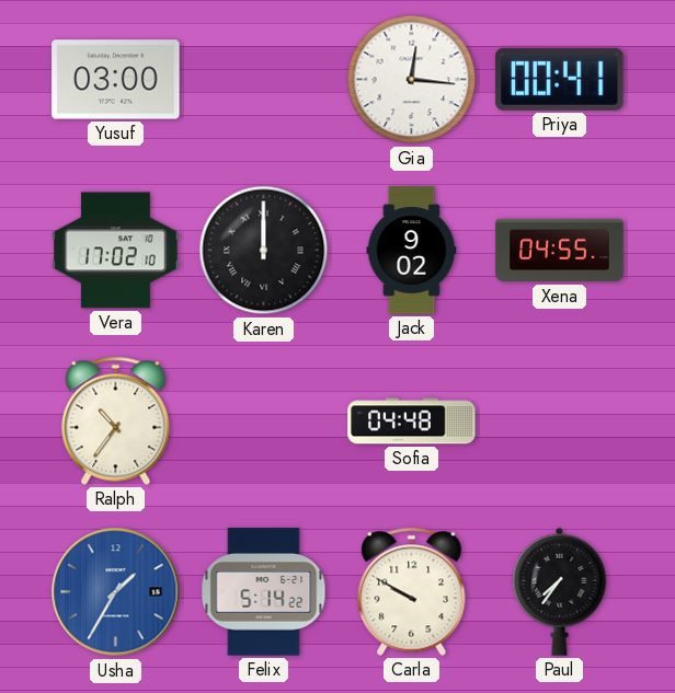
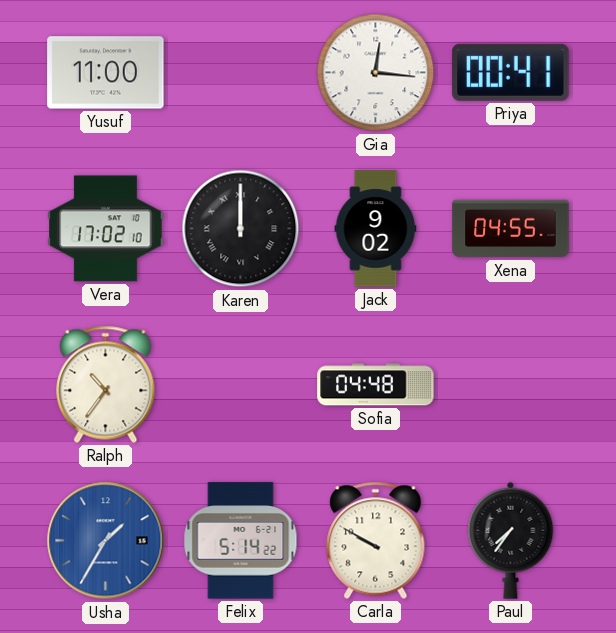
Yusuf: 03:00 -> 11:00
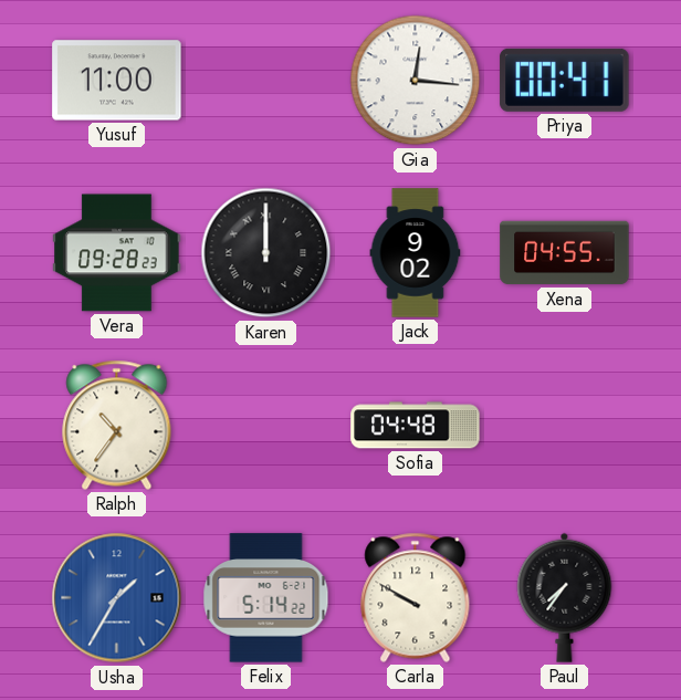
Vera: 17:02 -> 09:28
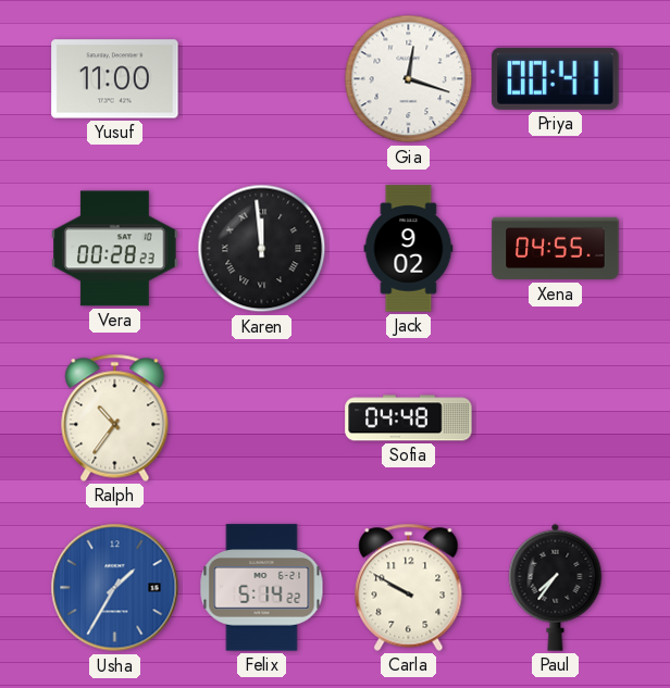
Gia: 12:16 -> 12:18
Vera: 09:28 -> 00:28
Karen: 12:00 -> 11:59
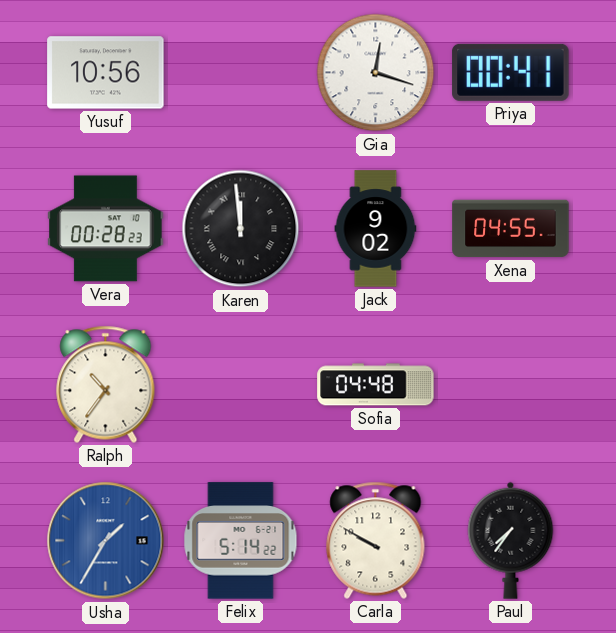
Yusuf: 11:00 -> 10:56
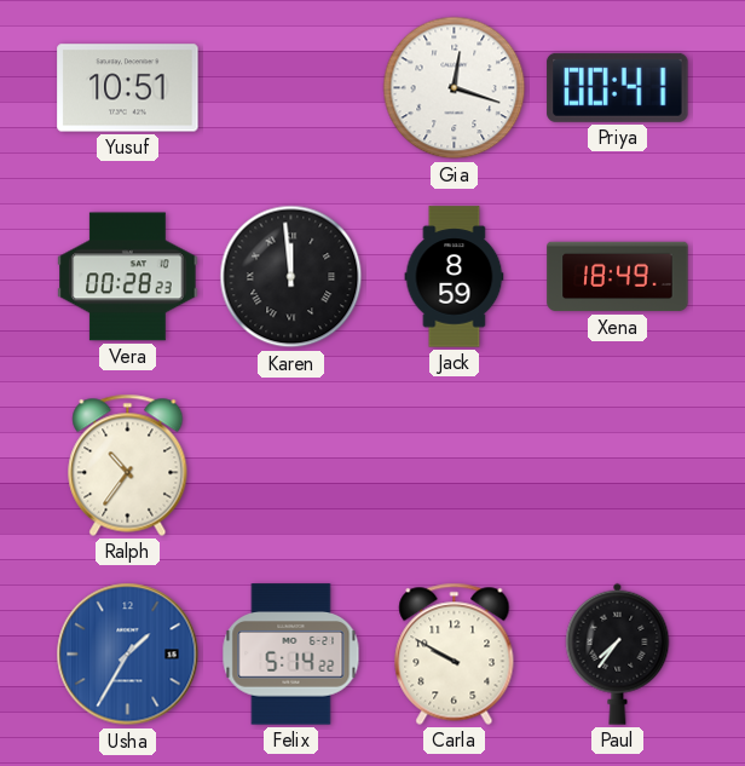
Yusuf: 10:56 -> 10:51
Jack: 9:02 -> 8:59
Xena: 04:55 -> 18:49
Sofia: 04:48 -> none
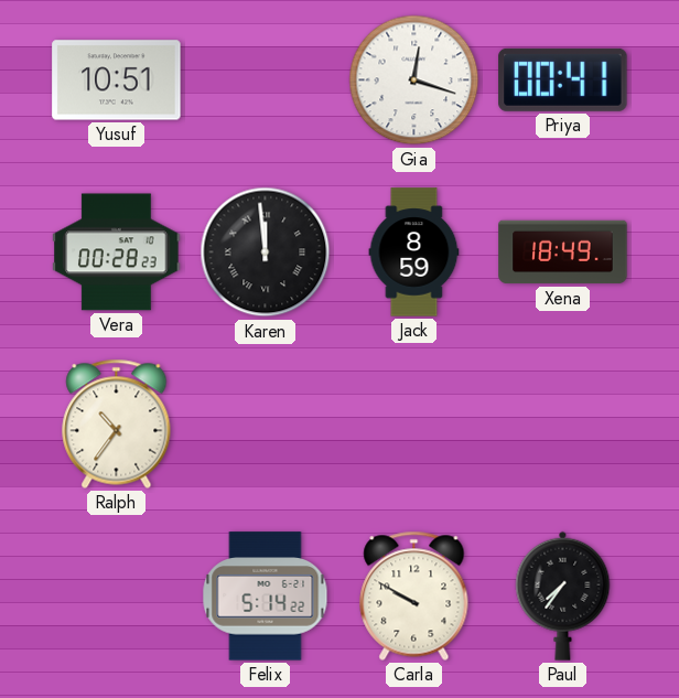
Usha: 1:35 -> none
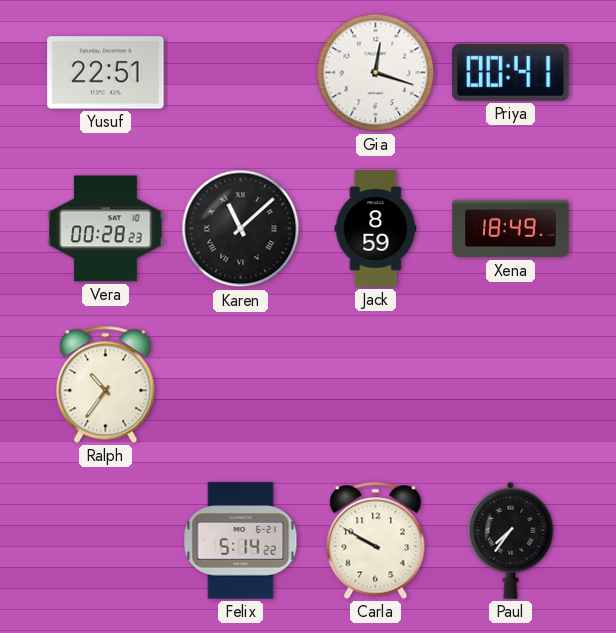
Yusuf: 10:51 -> 22:51
Karen: 11:59 -> 11:08
